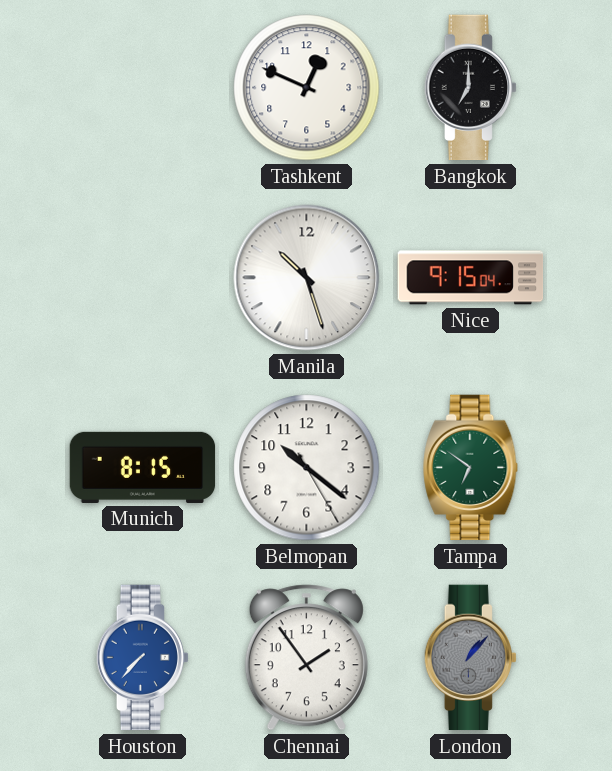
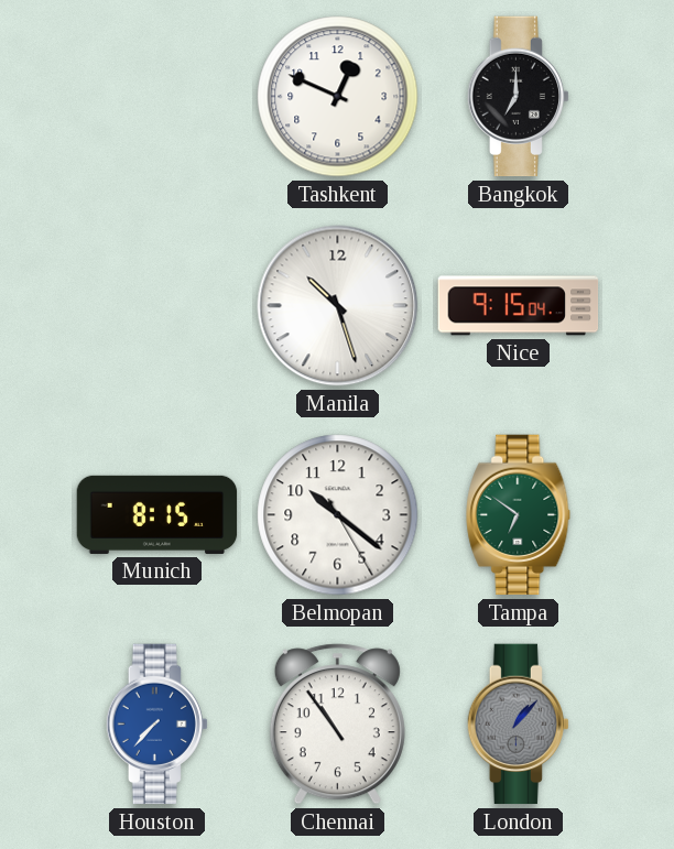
Chennai: 1:54 -> 10:54
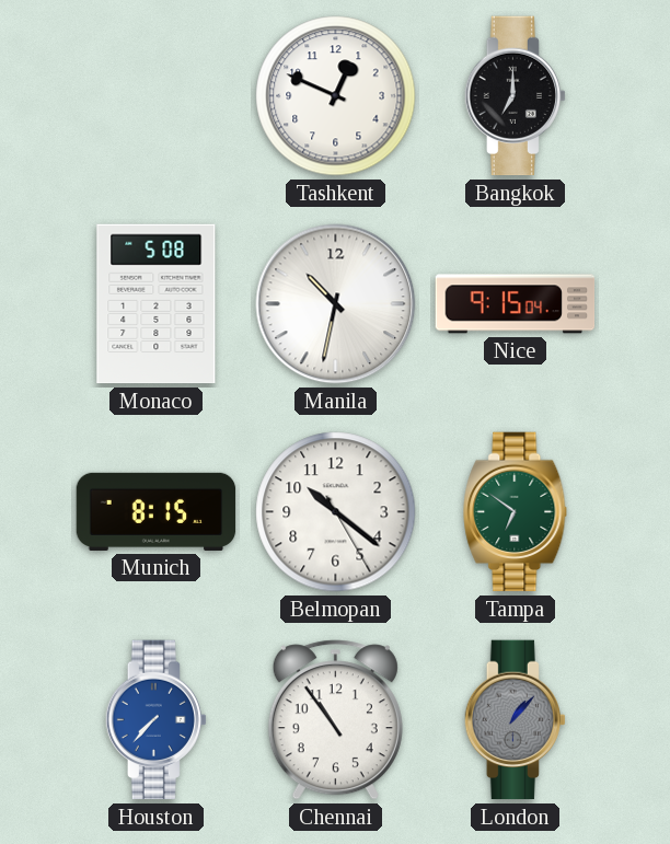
Monaco: none -> 5:08
Manila: 10:27 -> 10:32
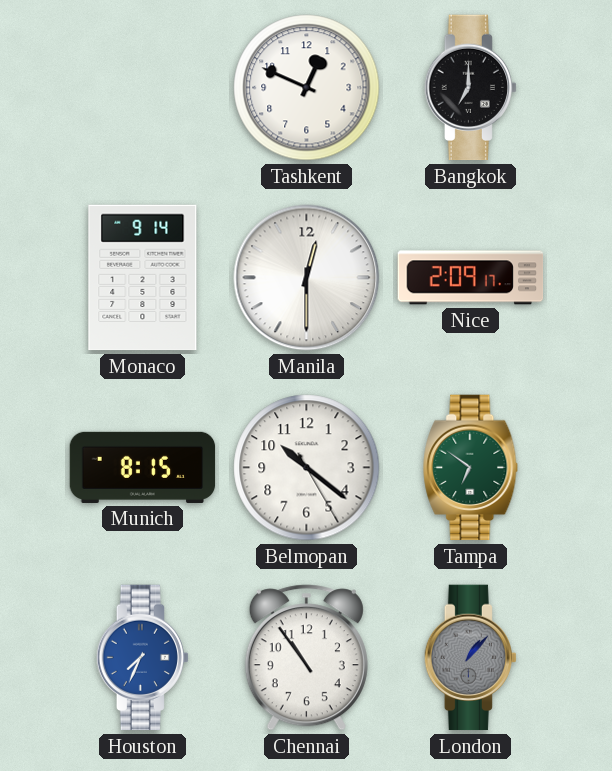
Monaco: 5:08 -> 9:14
Manila: 10:32 -> 12:30
Nice: 9:15 -> 2:09
Houston: 7:37 -> 7:34
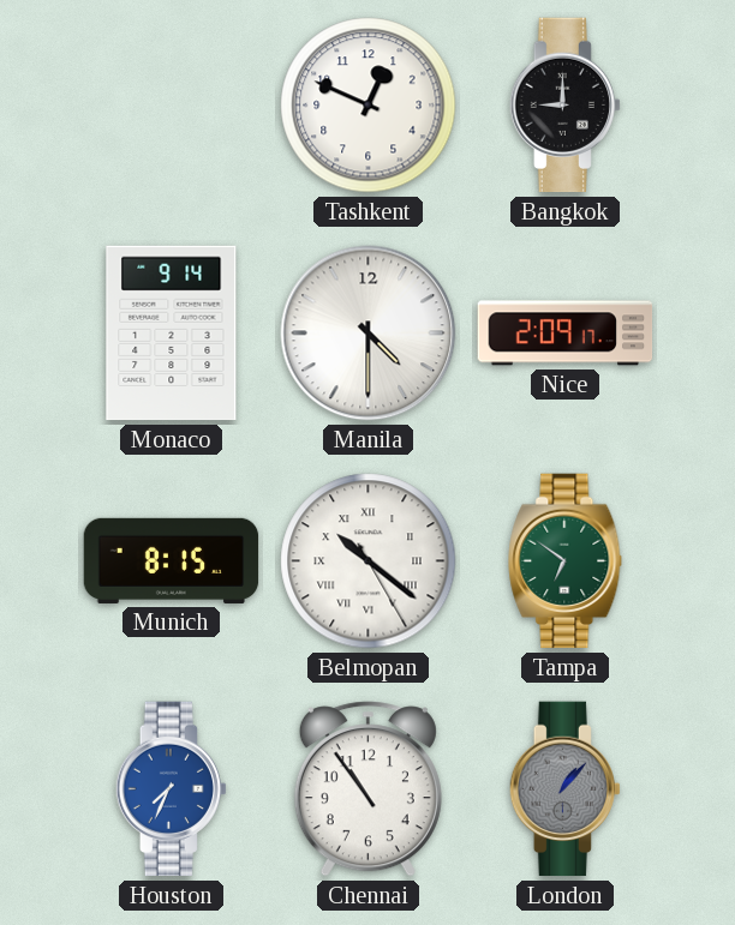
Bangkok: 7:00 -> 9:00
Manila: 12:30 -> 4:30
Belmopan numerals: Arabic -> Roman
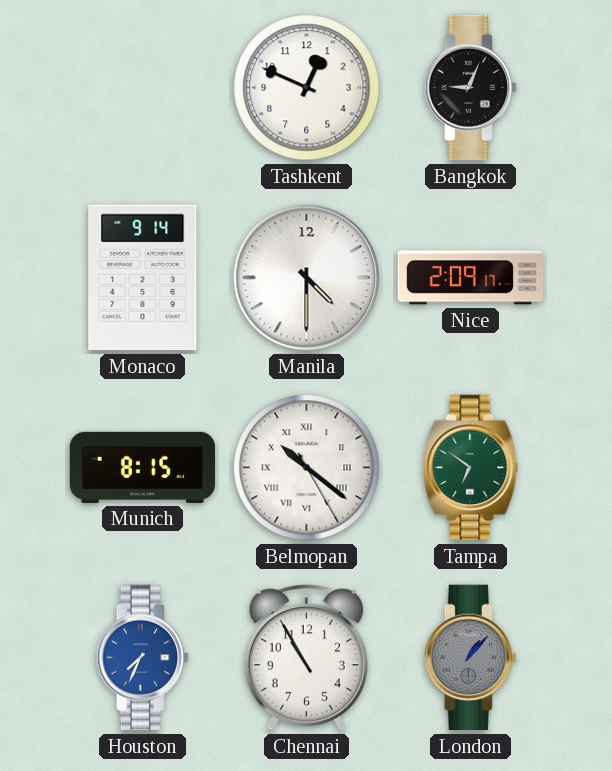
Bangkok: 9:00 -> 9:04
Chennai: 10:54 -> 10:55
